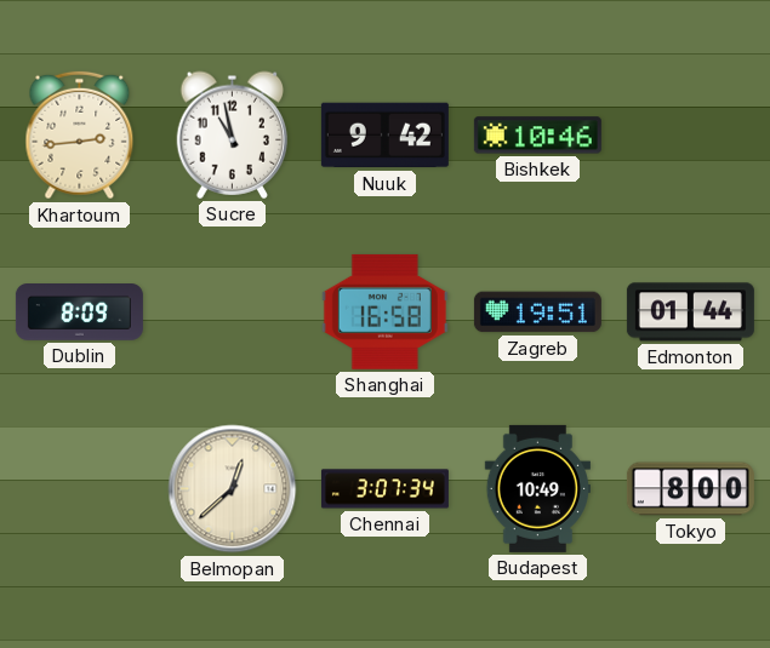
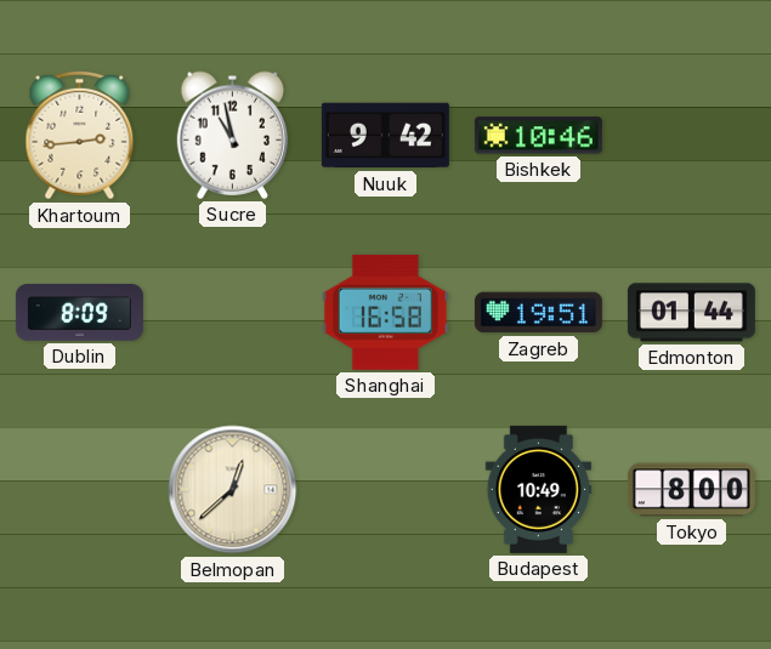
Chennai: 3:07 -> none
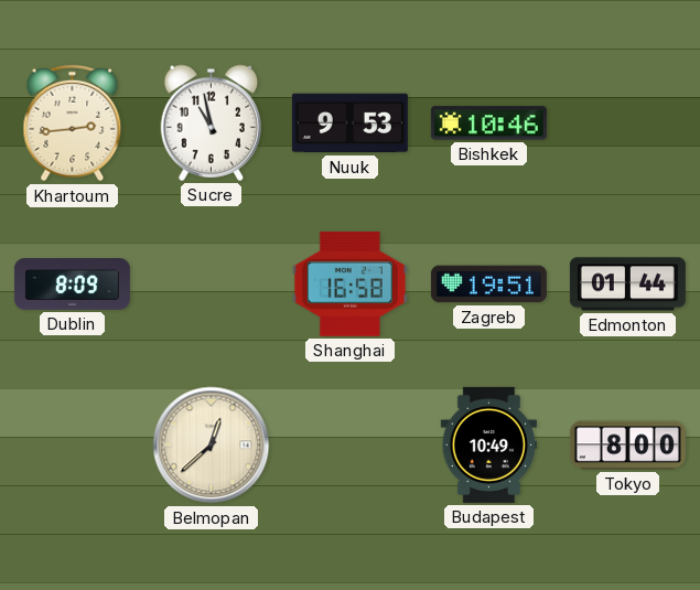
Nuuk: 9:42 -> 9:53
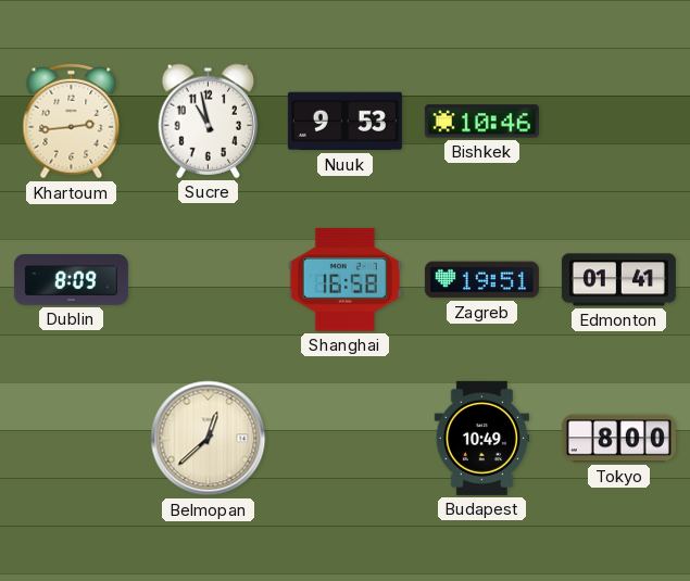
Edmonton: 01:44 -> 01:41
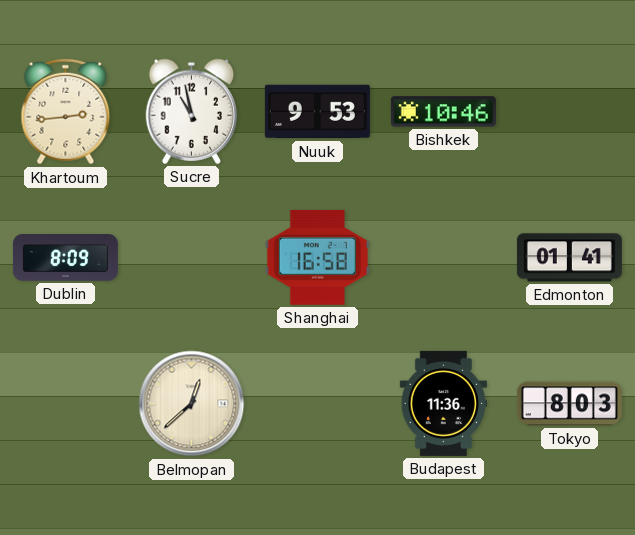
Zagreb: 19:51 -> none
Budapest: 10:49 -> 11:36
Tokyo: 8:00 -> 8:03
